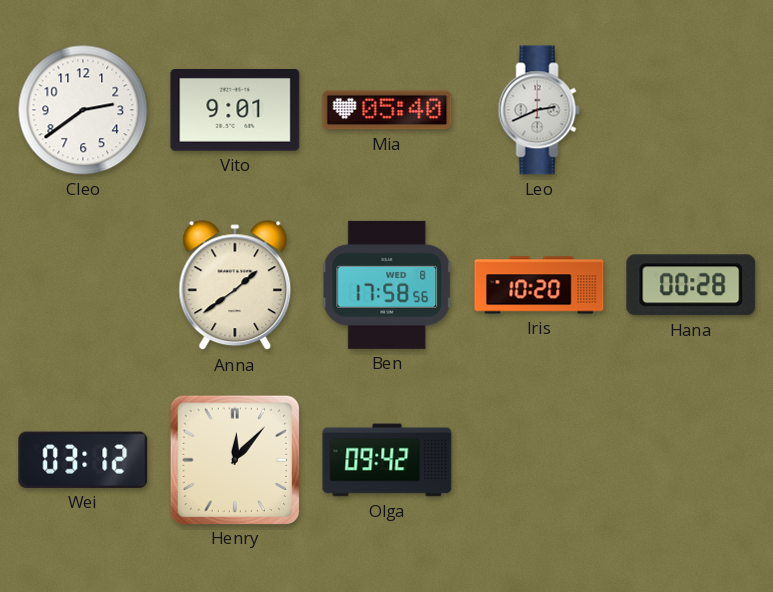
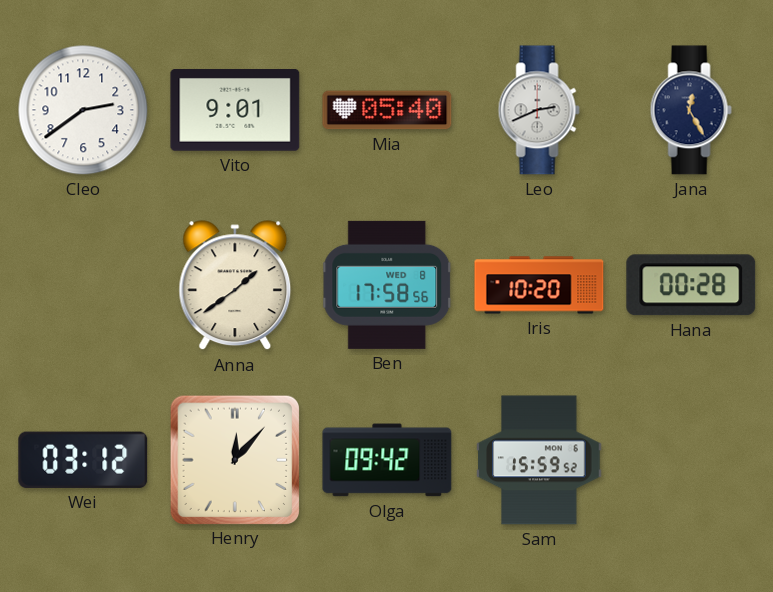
Jana: none -> 12:25
Sam: none -> 15:59
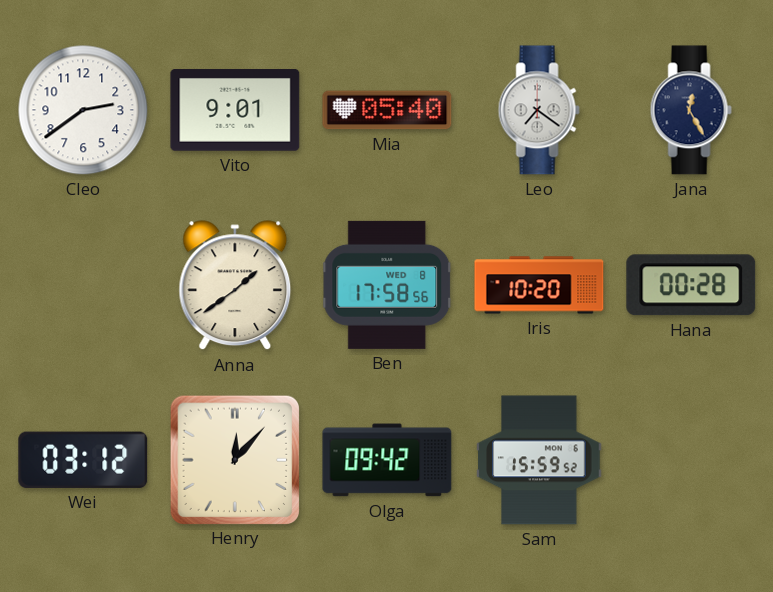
Leo: 2:41 -> 7:21
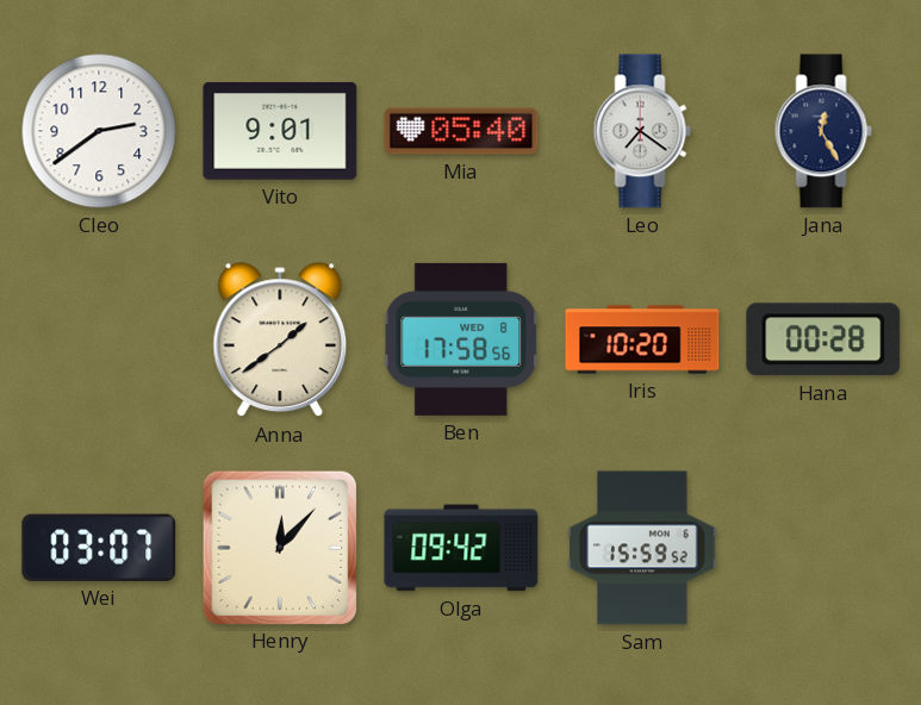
Wei: 03:12 -> 03:07
